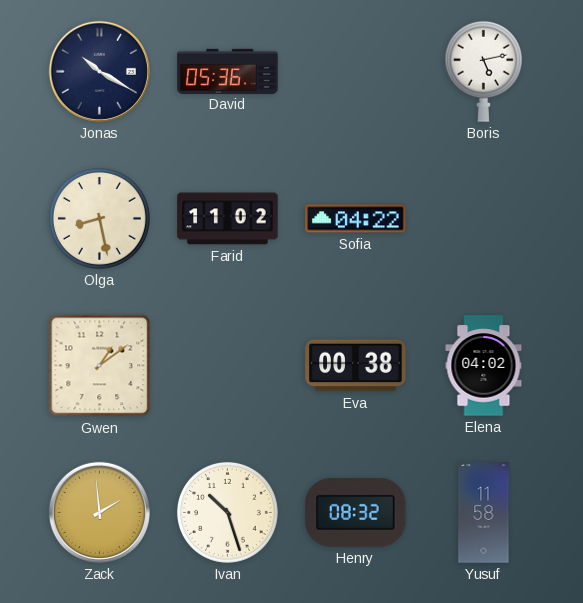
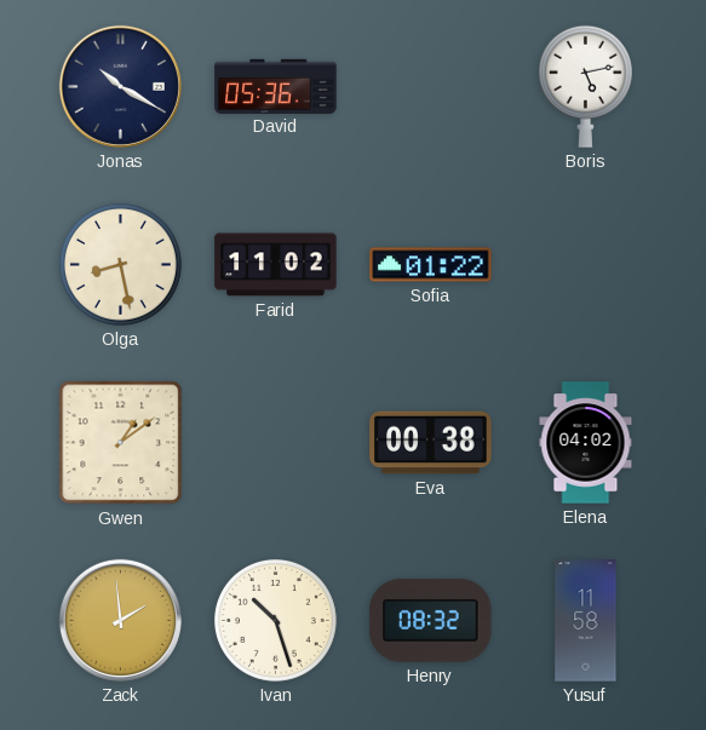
Sofia: 04:22 -> 01:22
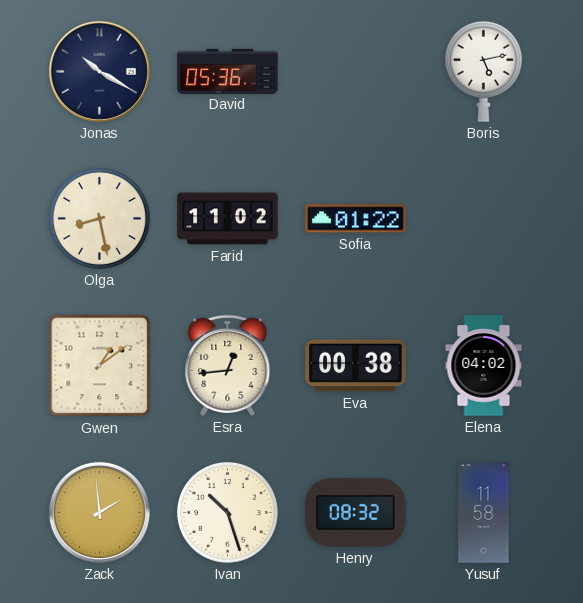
Esra: none -> 12:44
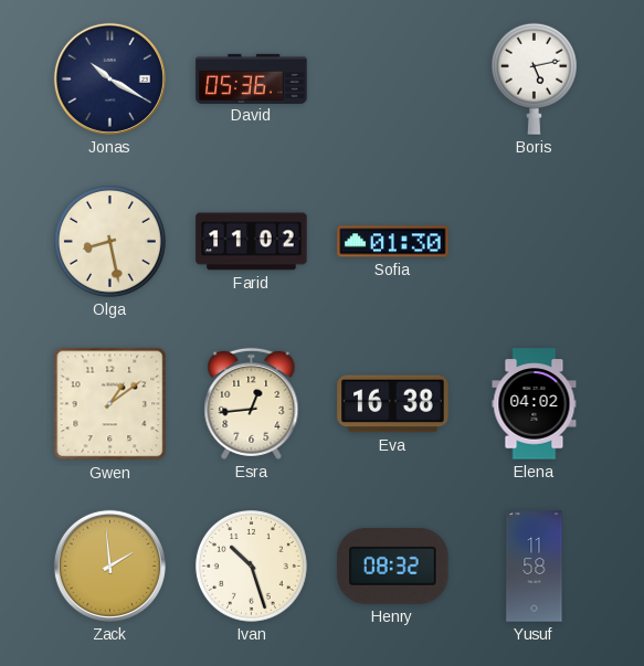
Sofia: 01:22 -> 01:30
Eva: 00:38 -> 16:38
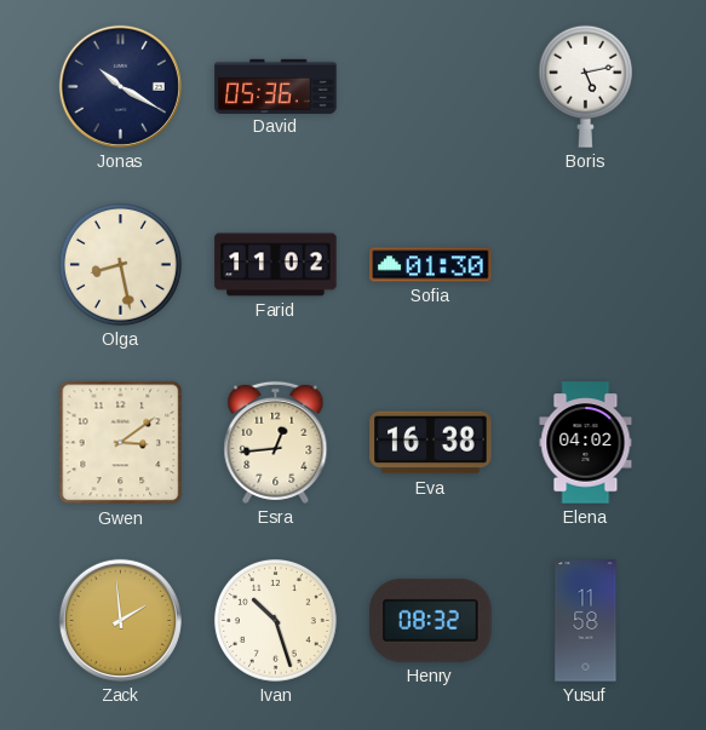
Gwen: 1:09 -> 3:09
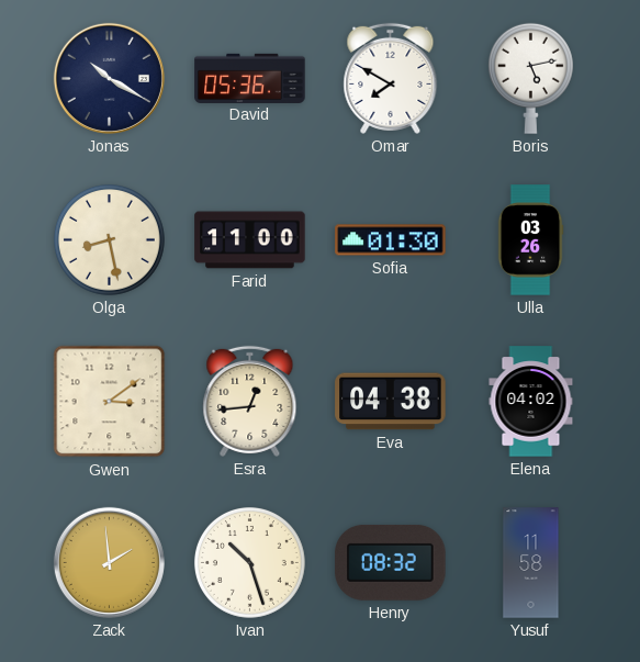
Omar: none -> 7:50
Farid: 11:02 -> 11:00
Ulla: none -> 03:26
Eva: 16:38 -> 04:38
